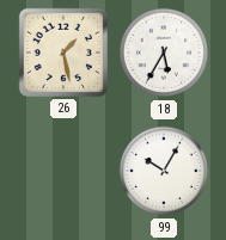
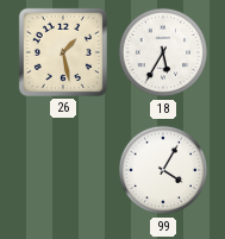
99: 10:05 -> 4:05
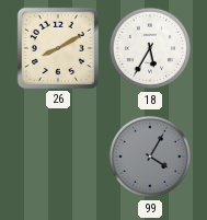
26: 1:28 -> 8:10
99 dial: white -> grey
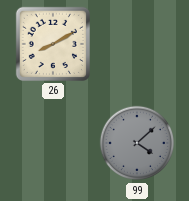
18: 5:35 -> none
99: 4:05 -> 4:08
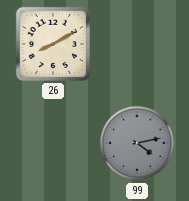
99: 4:08 -> 4:13
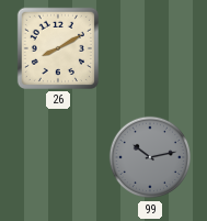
99: 4:13 -> 10:13
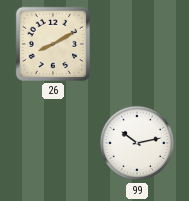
99 dial: grey -> white
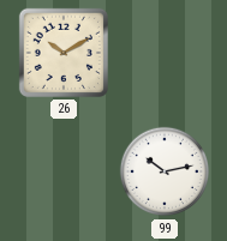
26: 8:10 -> 10:10
